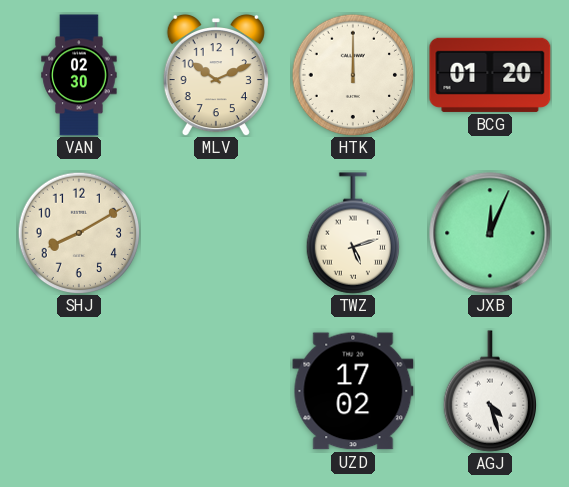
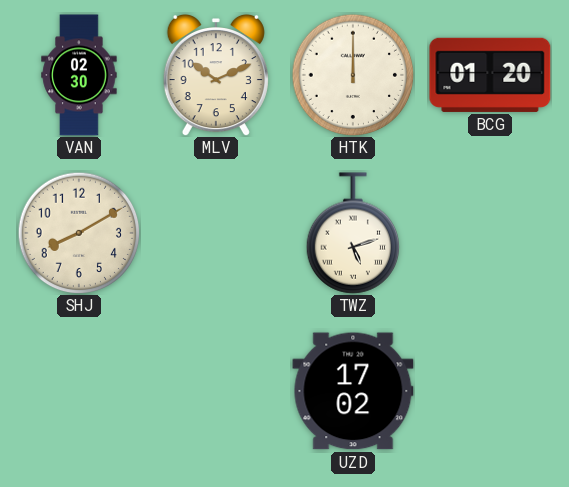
JXB: 12:04 -> none
AGJ: 4:27 -> none
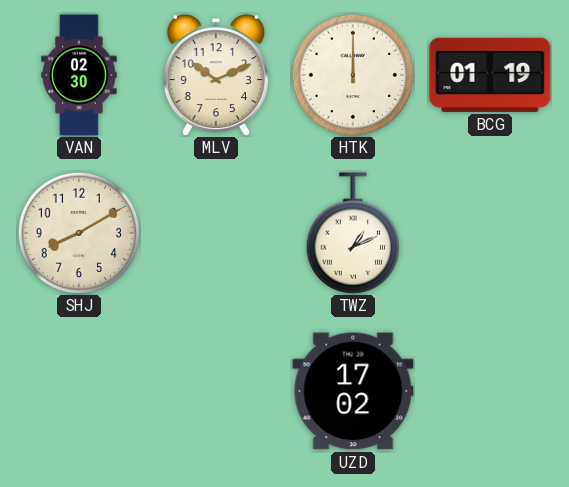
BCG: 01:20 -> 01:19
TWZ: 5:12 -> 1:11
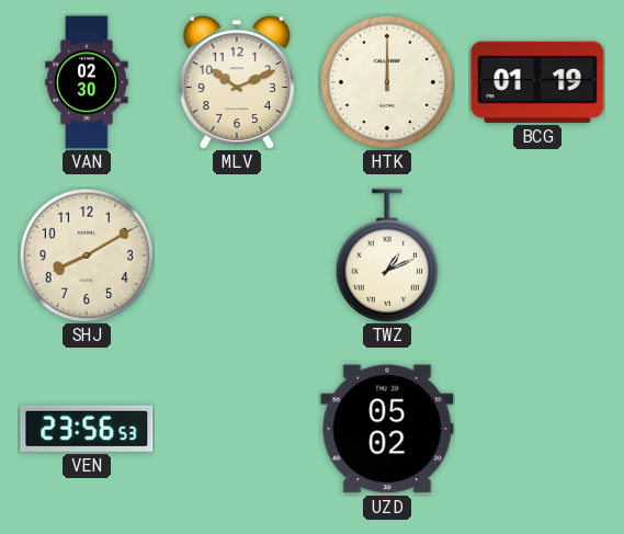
VEN: none -> 23:56
UZD: 17:02 -> 05:02
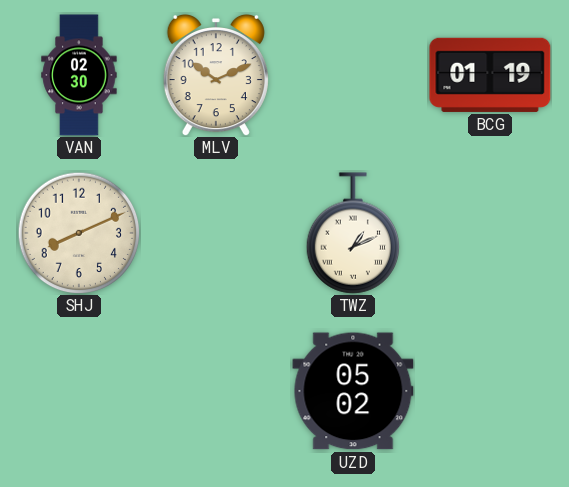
HTK: 12:00 -> none
SHJ: 8:10 -> 8:11
VEN: 23:56 -> none
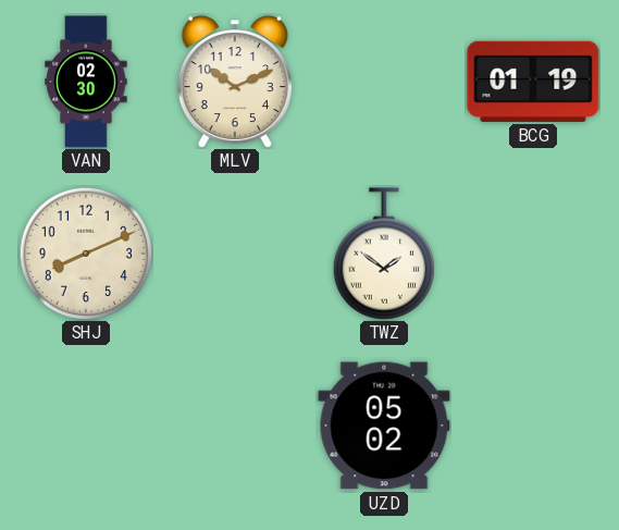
TWZ: 1:11 -> 1:51
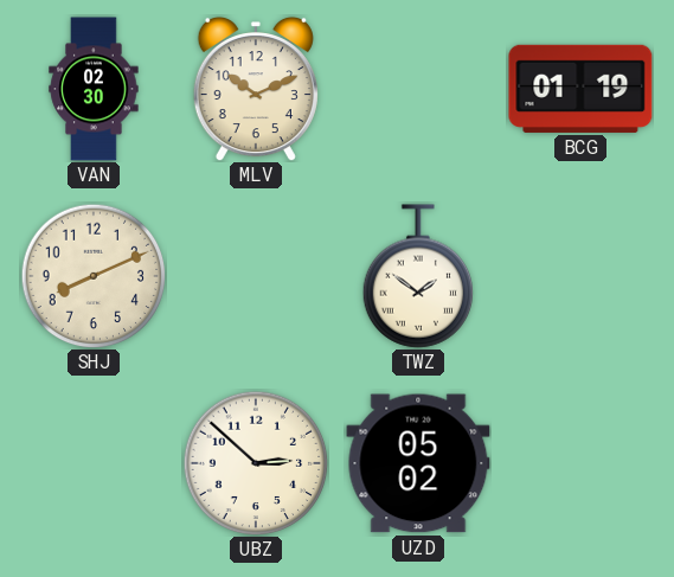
UBZ: none -> 2:52
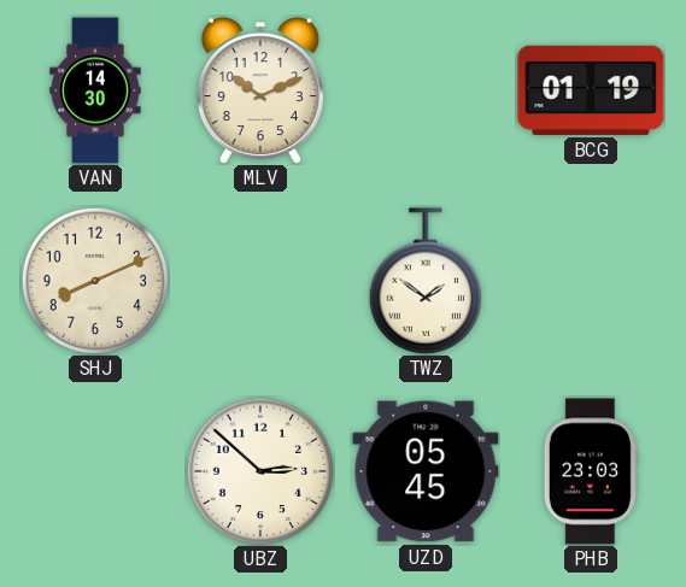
VAN: 02:30 -> 14:30
UZD: 05:02 -> 05:45
PHB: none -> 23:03
